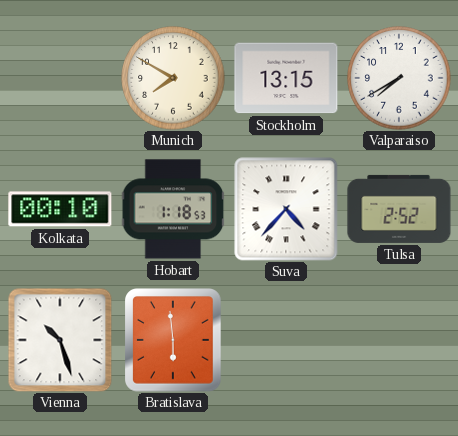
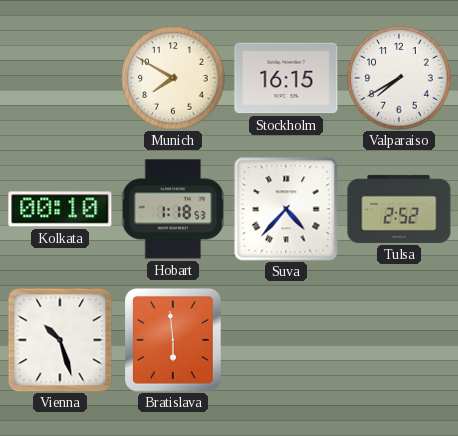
Stockholm: 13:15 -> 16:15
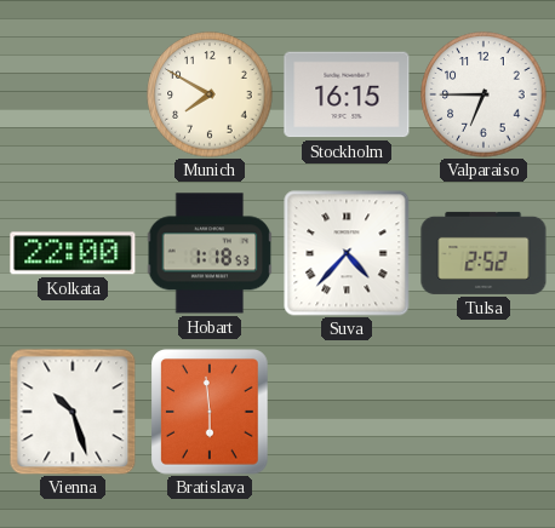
Valparaiso: 7:40 -> 6:45
Kolkata: 00:10 -> 22:00
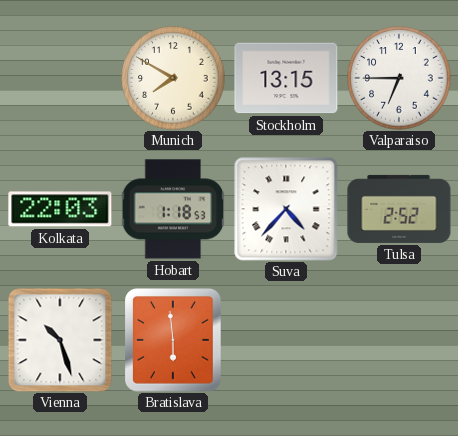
Stockholm: 16:15 -> 13:15
Kolkata: 22:00 -> 22:03
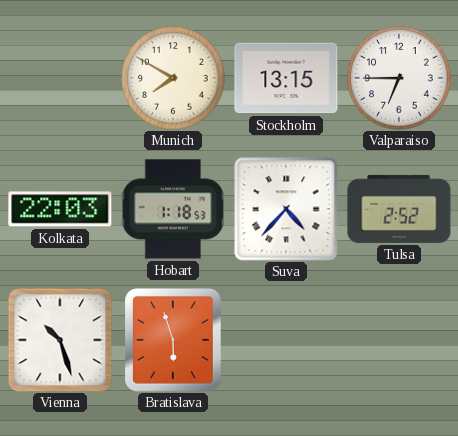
Bratislava: 5:59 -> 5:57
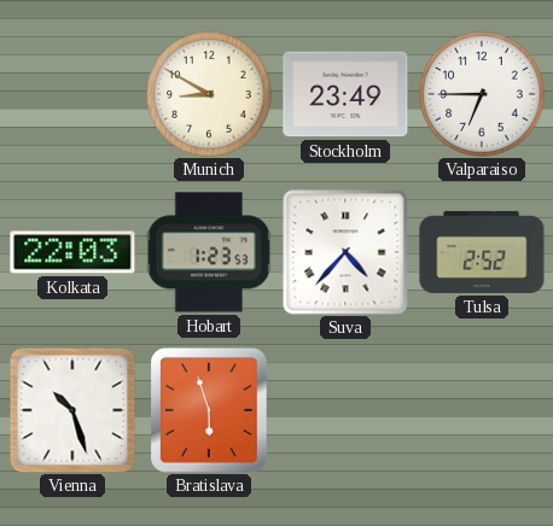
Munich: 7:50 -> 8:50
Stockholm: 13:15 -> 23:49
Hobart: 1:18 -> 1:23
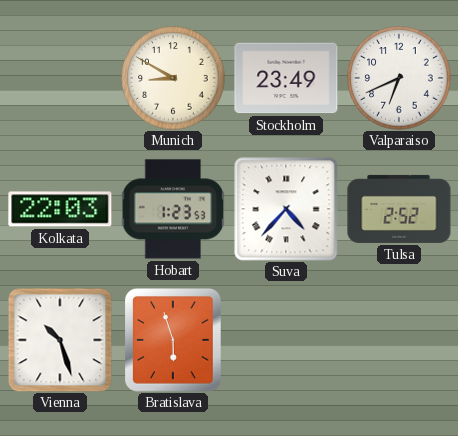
Valparaiso: 6:45 -> 6:41
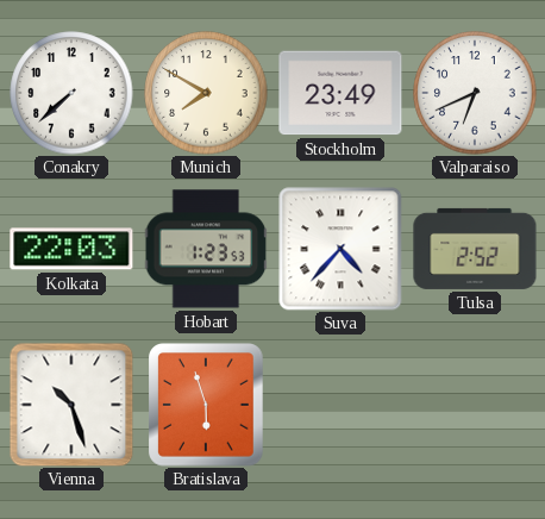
Conakry: none -> 7:38
Munich: 8:50 -> 7:50
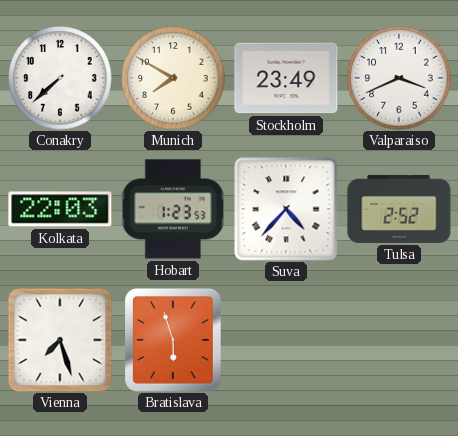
Valparaiso: 6:41 -> 3:41
Vienna: 10:27 -> 7:27
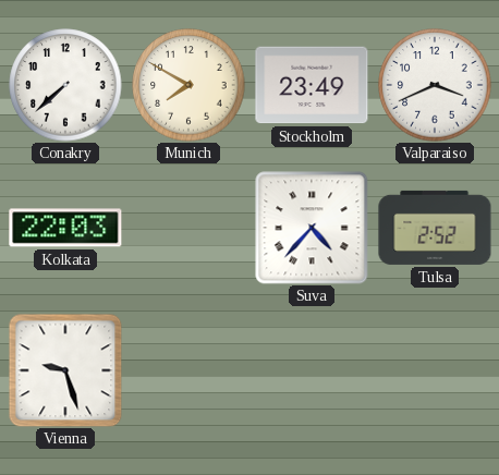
Hobart: 1:23 -> none
Vienna: 7:27 -> 9:27
Bratislava: 5:57 -> none
